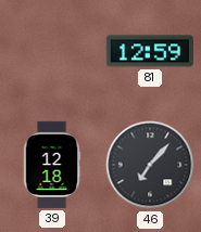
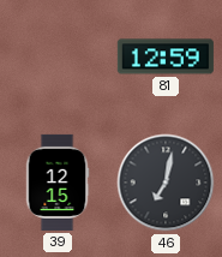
39: 12:18 -> 12:15
46: 7:07 -> 7:02
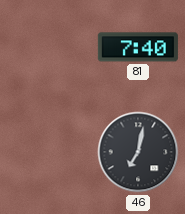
81: 12:59 -> 7:40
39: 12:15 -> none
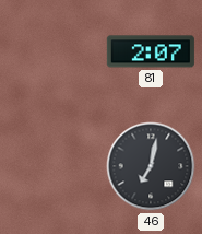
81: 7:40 -> 2:07
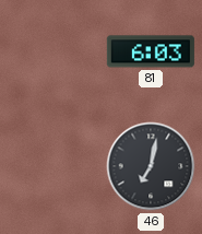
81: 2:07 -> 6:03
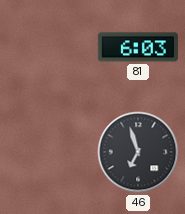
46: 7:02 -> 6:57
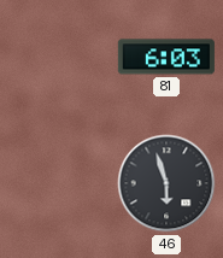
46: 6:57 -> 5:57
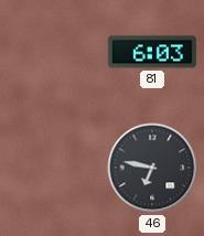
46: 5:57 -> 6:47
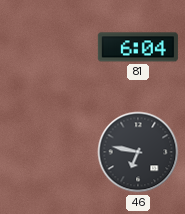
81: 6:03 -> 6:04
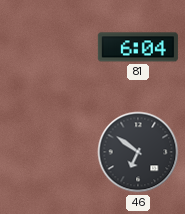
46: 6:47 -> 6:51
